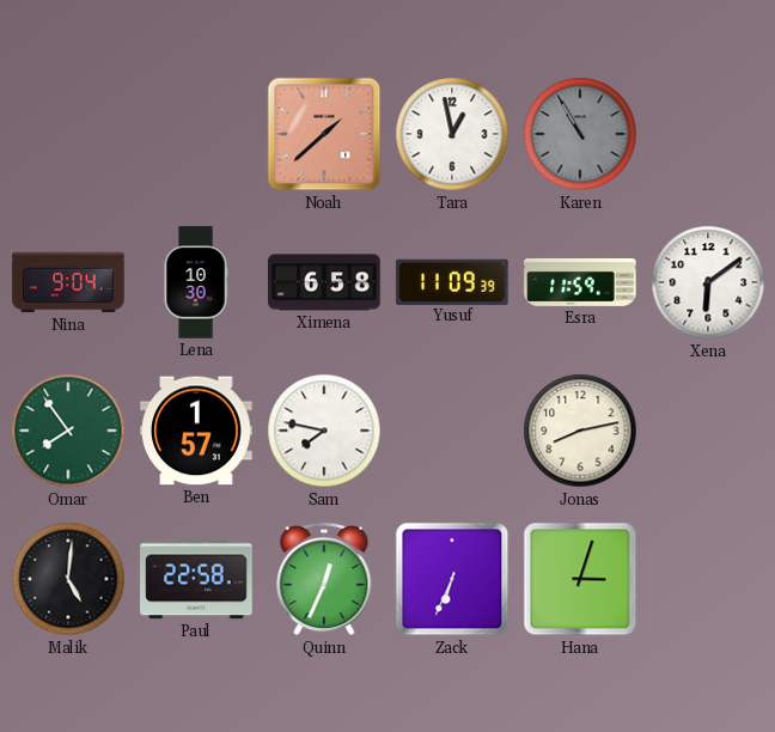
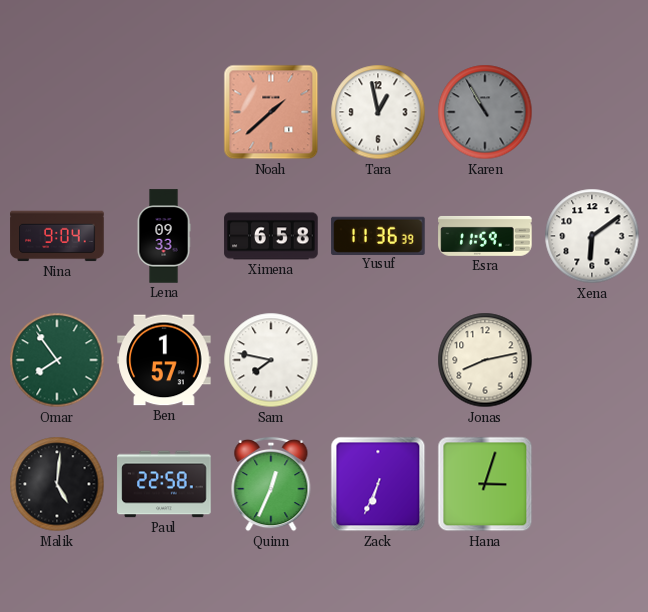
Lena: 10:30 -> 09:33
Yusuf: 11:09 -> 11:36
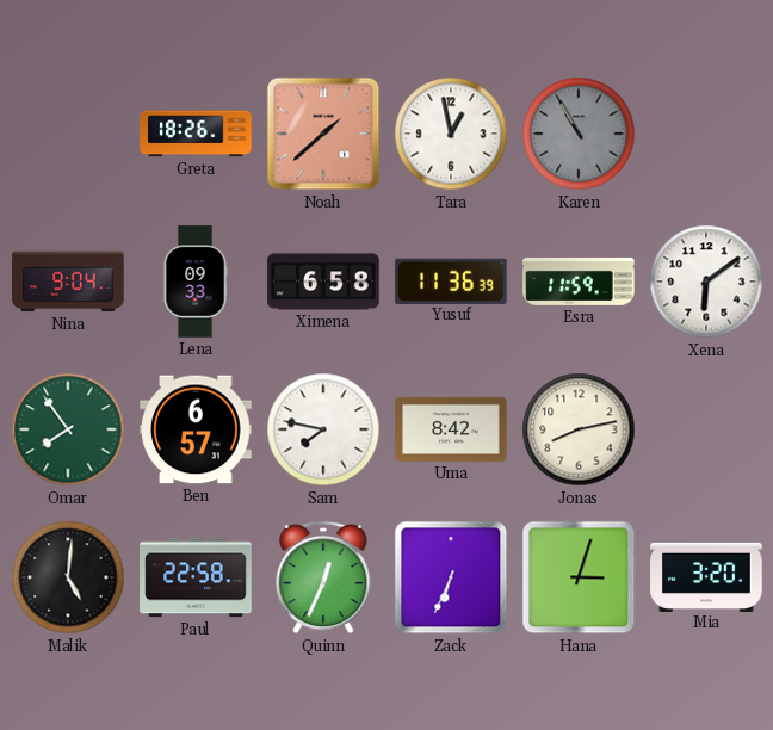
Greta: none -> 18:26
Ben: 1:57 -> 6:57
Uma: none -> 8:42
Mia: none -> 3:20
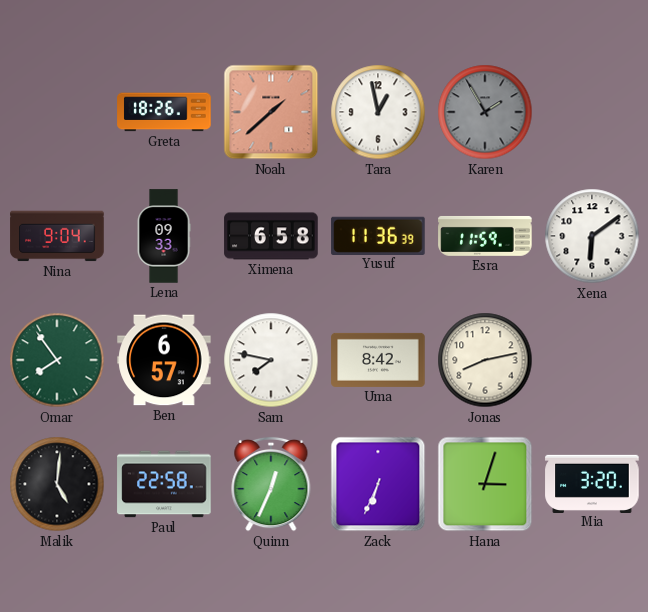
Karen: 10:55 -> 1:55
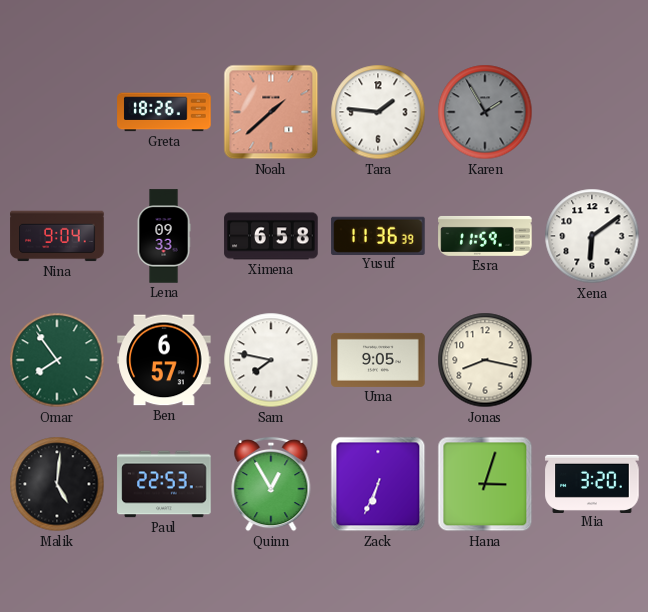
Tara: 12:58 -> 1:46
Uma: 8:42 -> 9:05
Jonas: 8:13 -> 8:17
Paul: 22:58 -> 22:53
Quinn: 12:34 -> 12:55
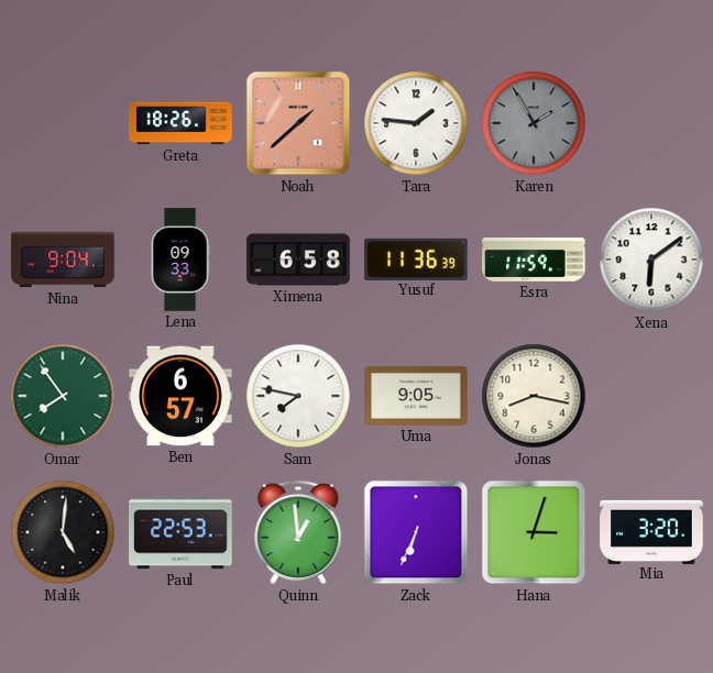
Quinn: 12:55 -> 12:59
